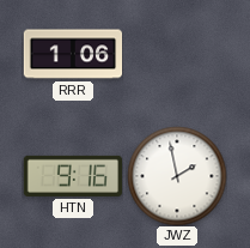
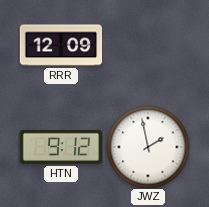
RRR: 1:06 -> 12:09
HTN: 9:16 -> 9:12
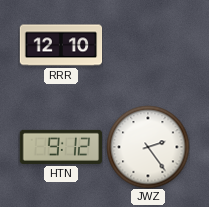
RRR: 12:09 -> 12:10
JWZ: 1:58 -> 2:24
